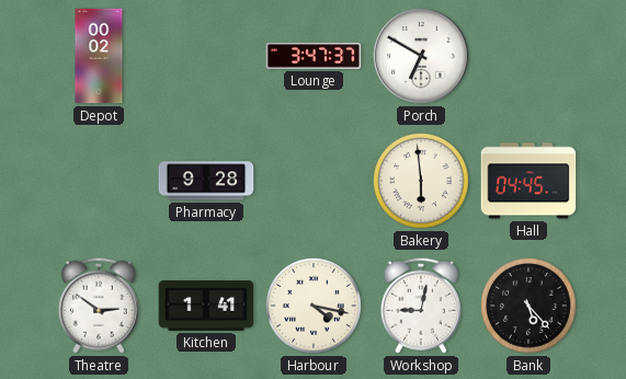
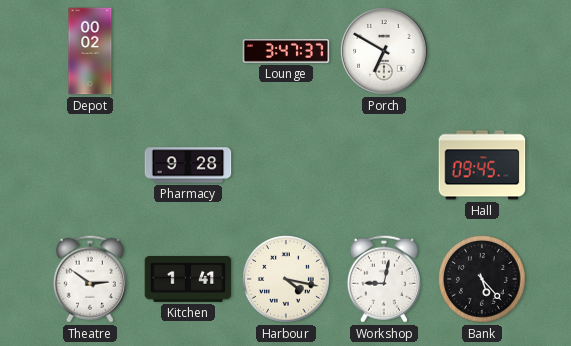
Bakery: 5:59 -> none
Hall: 04:45 -> 09:45
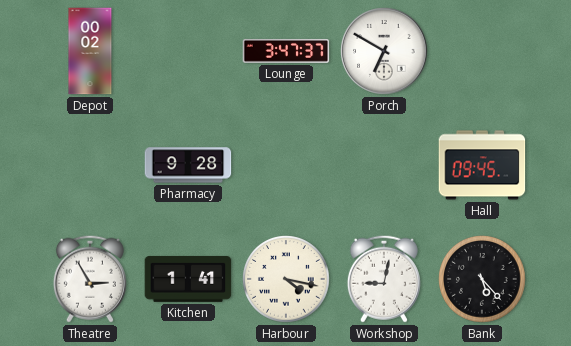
Theatre: 2:51 -> 2:55
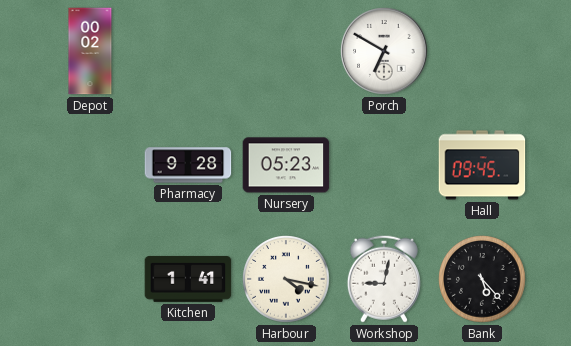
Lounge: 3:47 -> none
Nursery: none -> 05:23
Theatre: 2:55 -> none
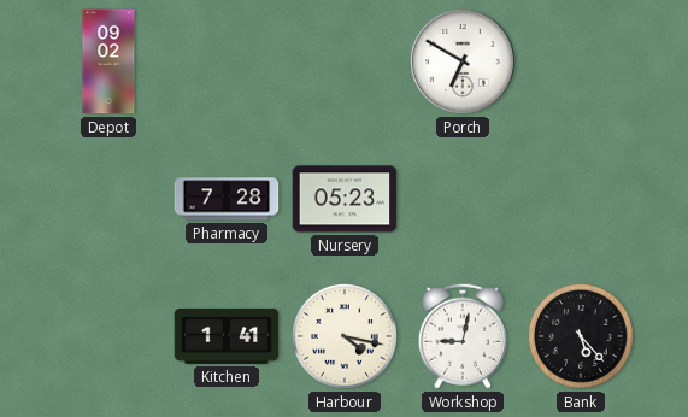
Depot: 00:02 -> 09:02
Pharmacy: 9:28 -> 7:28
Hall: 09:45 -> none
